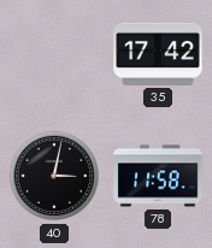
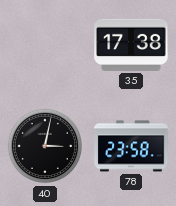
35: 17:42 -> 17:38
78: 11:58 -> 23:58
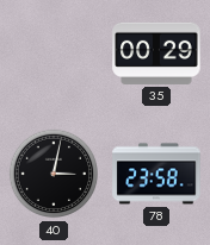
35: 17:38 -> 00:29
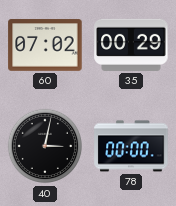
60: none -> 07:02
78: 23:58 -> 00:00
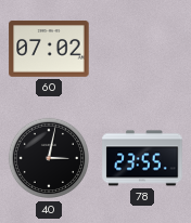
35: 00:29 -> none
78: 00:00 -> 23:55
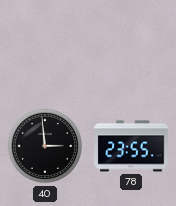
60: 07:02 -> none
40: 3:02 -> 2:59
